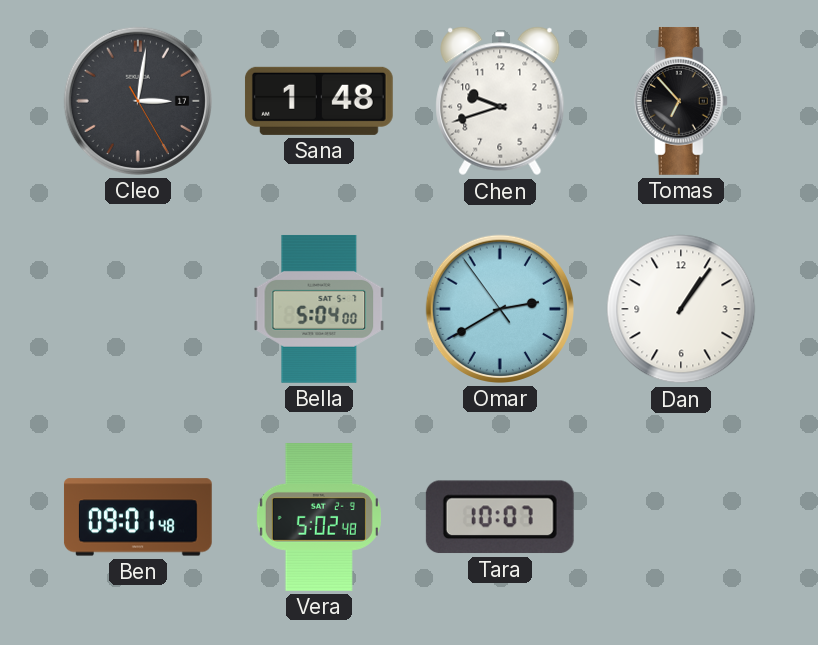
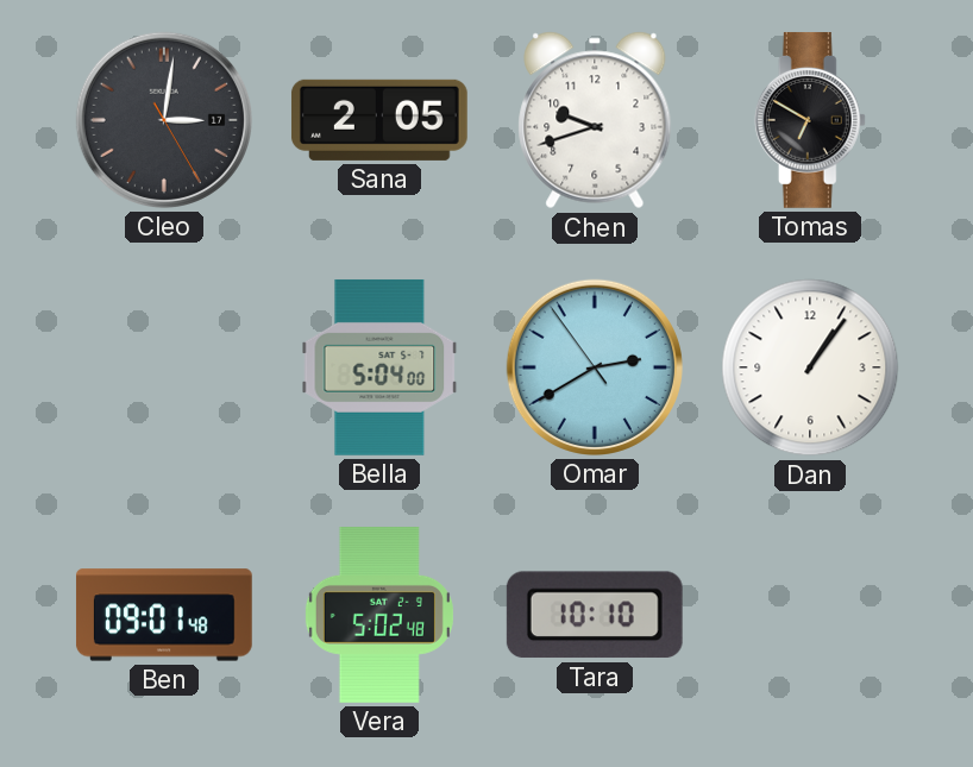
Sana: 1:48 -> 2:05
Tomas: 6:53 -> 6:50
Tara: 10:07 -> 10:10
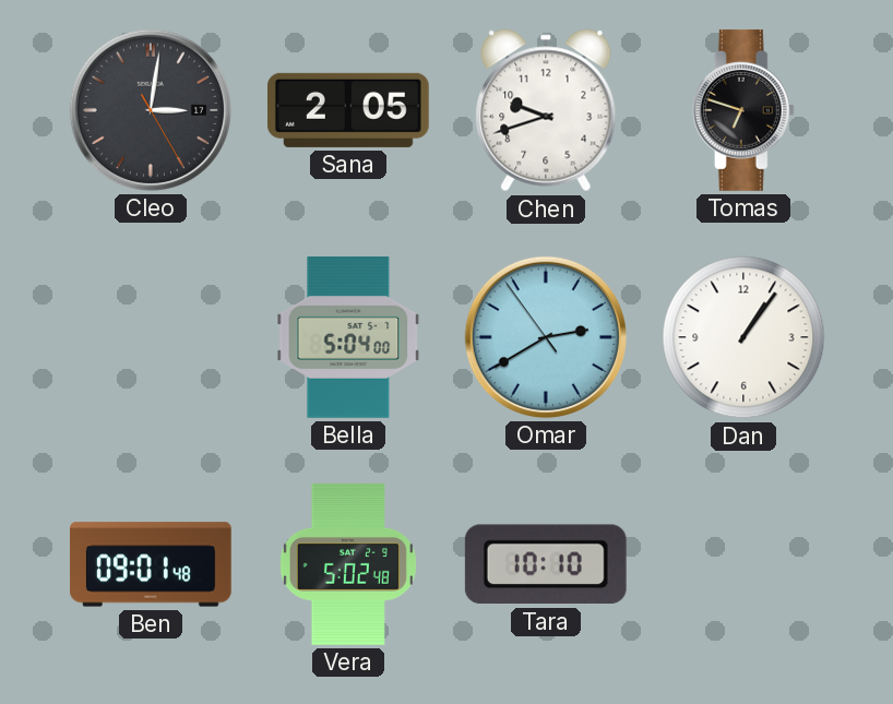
Tomas: 6:50 -> 6:48
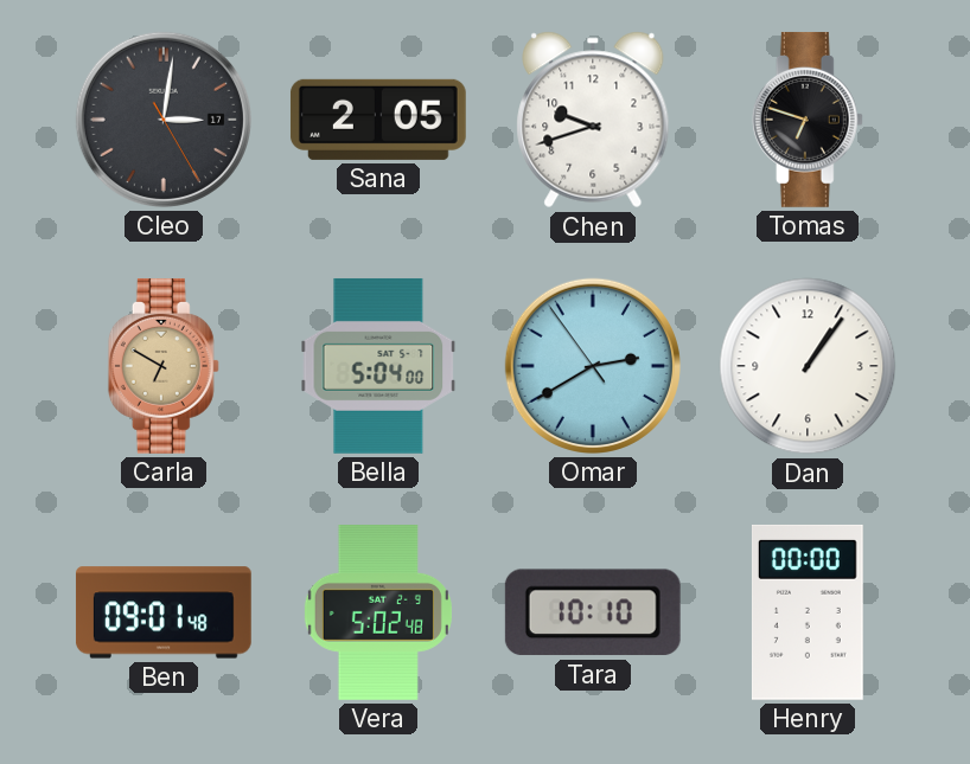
Carla: none -> 6:50
Henry: none -> 00:00
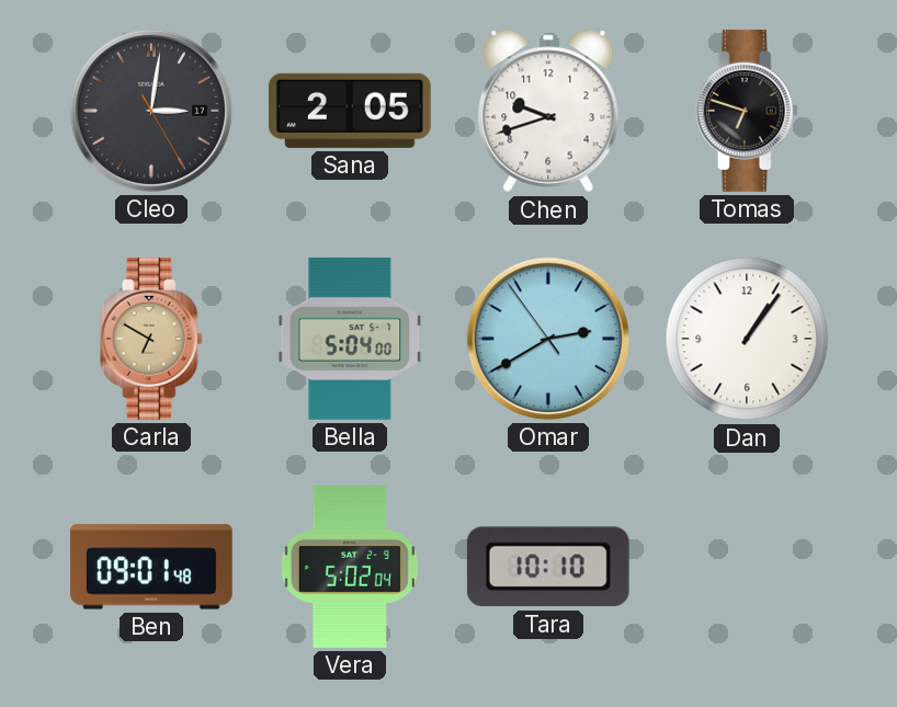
Vera: 5:02:48 -> 5:02:04
Henry: 00:00 -> none
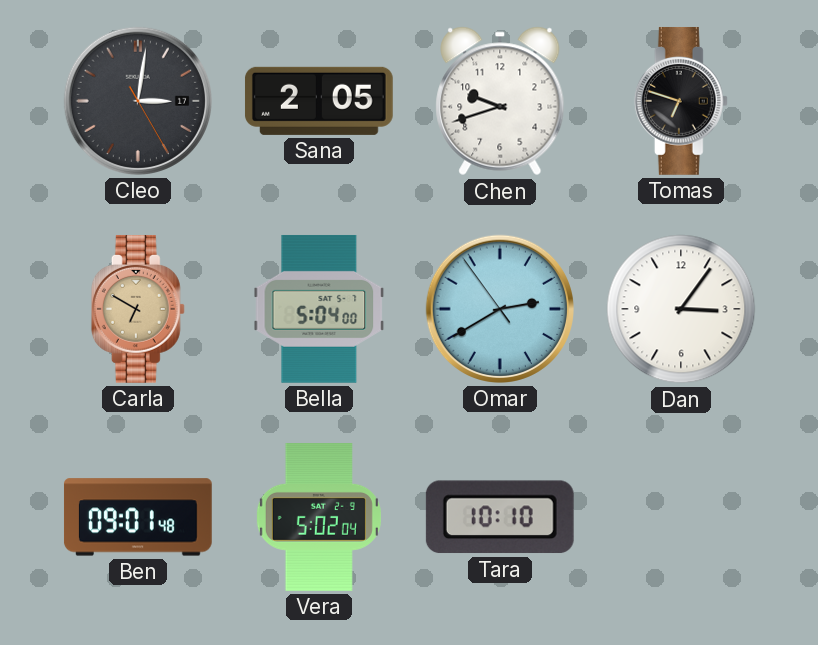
Dan: 1:06 -> 3:06
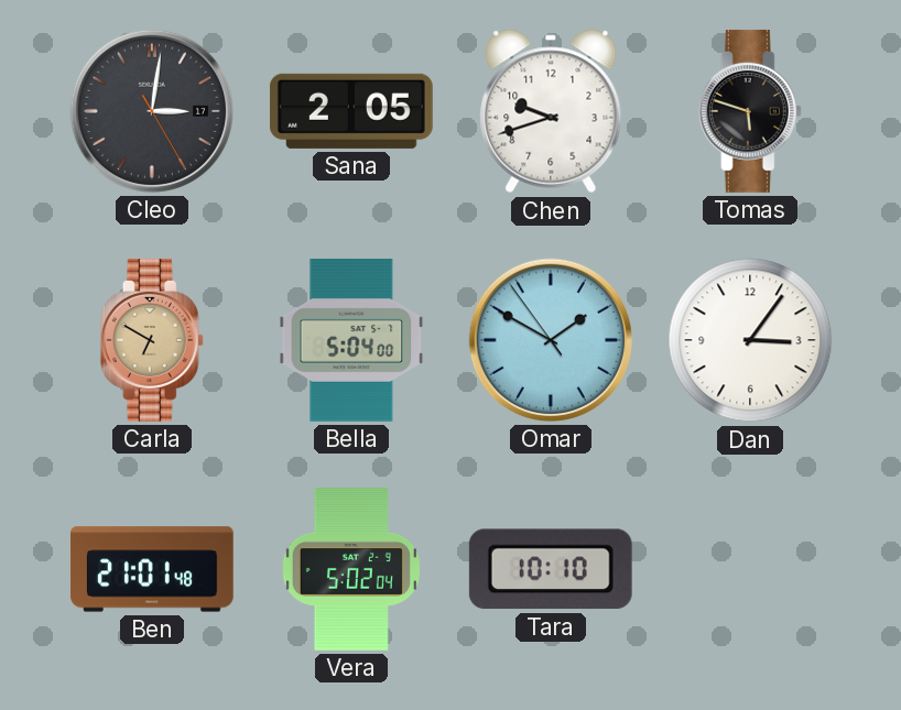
Tomas: 6:48 -> 5:48
Omar: 2:39 -> 1:49
Ben: 09:01 -> 21:01
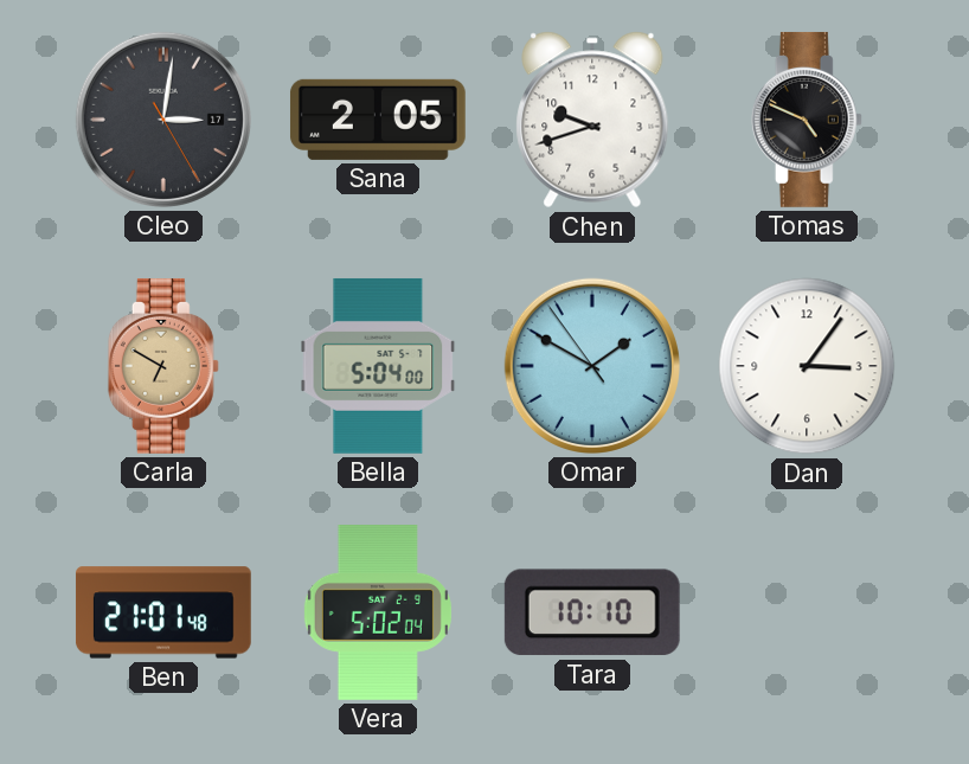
Tomas: 5:48 -> 4:49
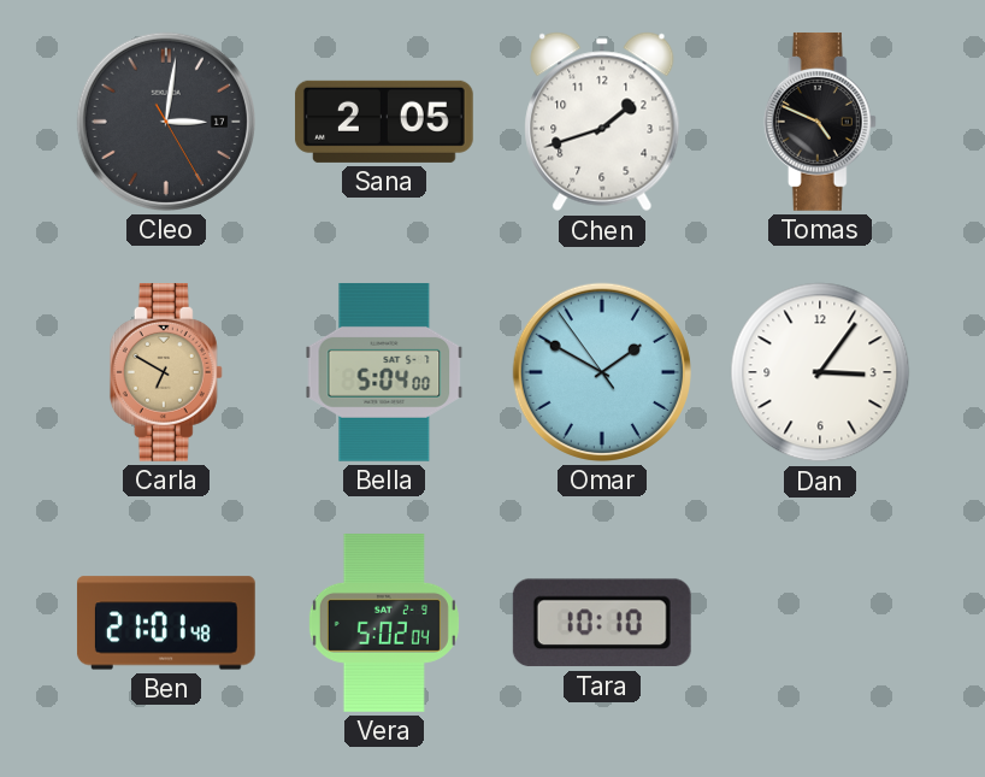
Chen: 9:42 -> 1:42
